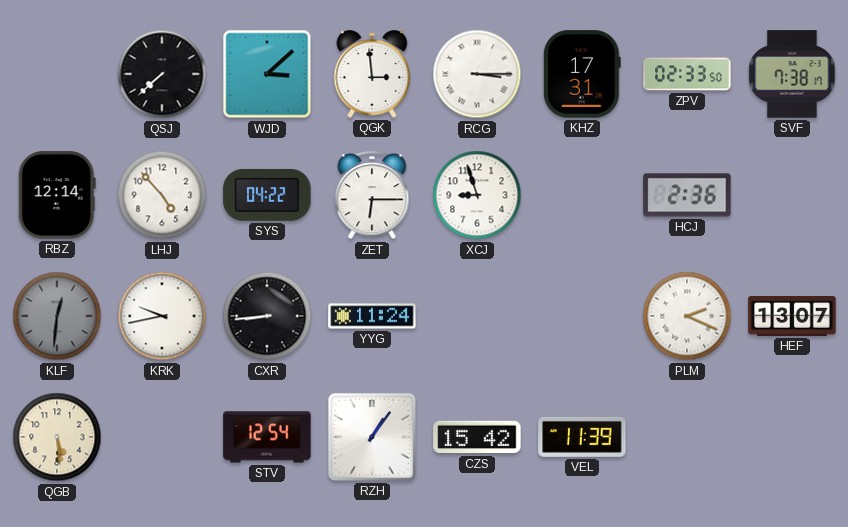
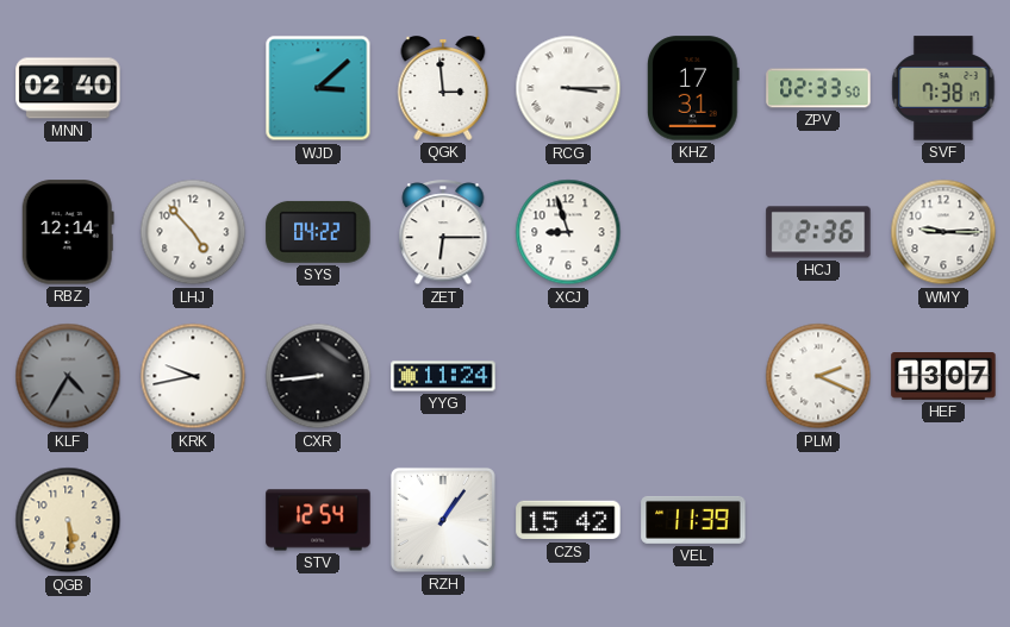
MNN: none -> 02:40
QSJ: 7:38 -> none
WMY: none -> 9:15
KLF: 12:31 -> 4:35
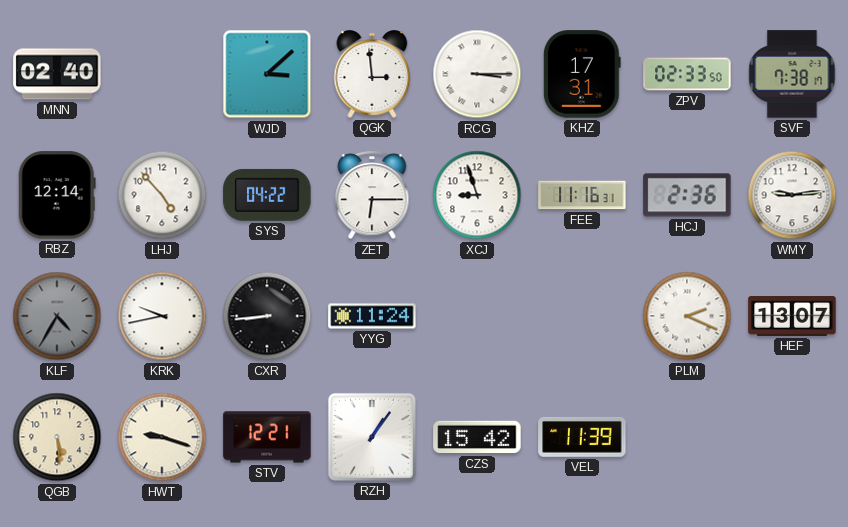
FEE: none -> 11:16
WMY: 9:15 -> 9:14
HWT: none -> 9:18
STV: 12:54 -> 12:21
